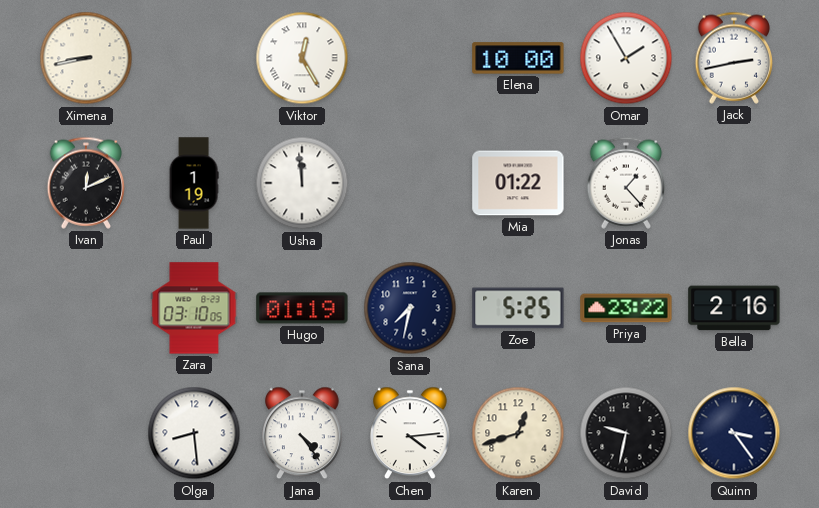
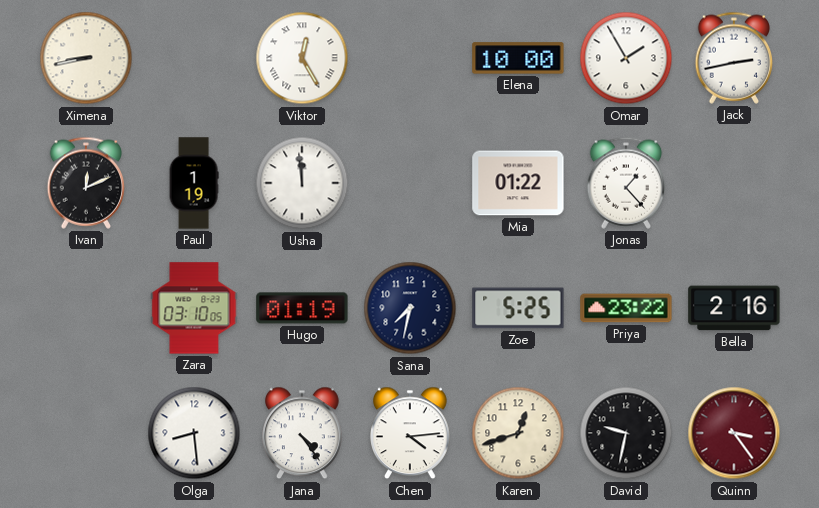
Quinn dial: navy -> burgundy
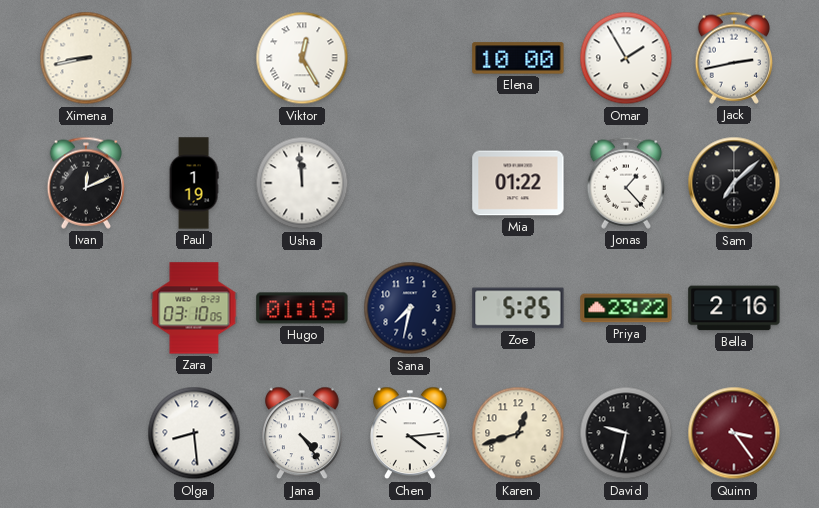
Sam: none -> 7:08
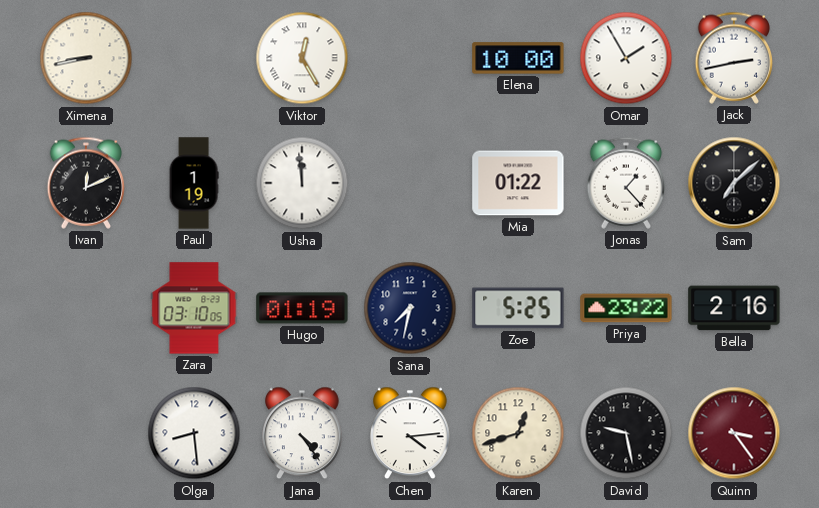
David: 9:32 -> 9:28
